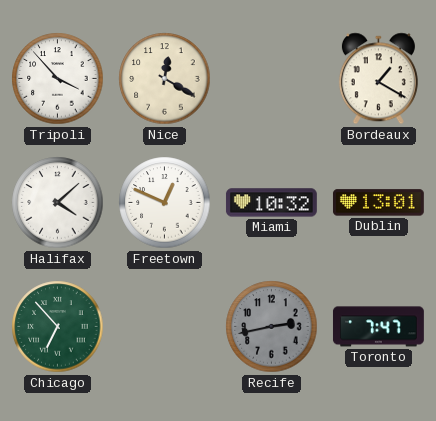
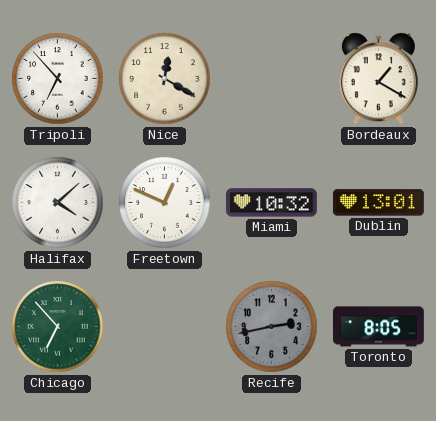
Tripoli: 3:53 -> 6:53
Toronto: 7:47 -> 8:05
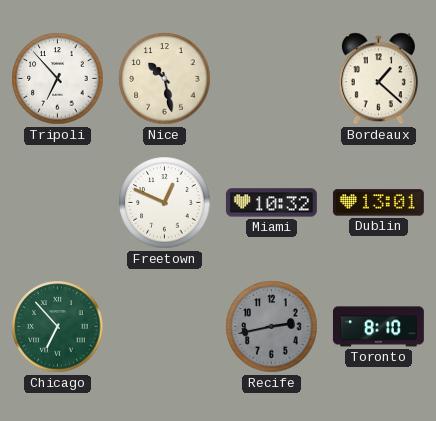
Nice: 12:20 -> 10:28
Bordeaux: 1:20 -> 1:22
Halifax: 4:08 -> none
Toronto: 8:05 -> 8:10
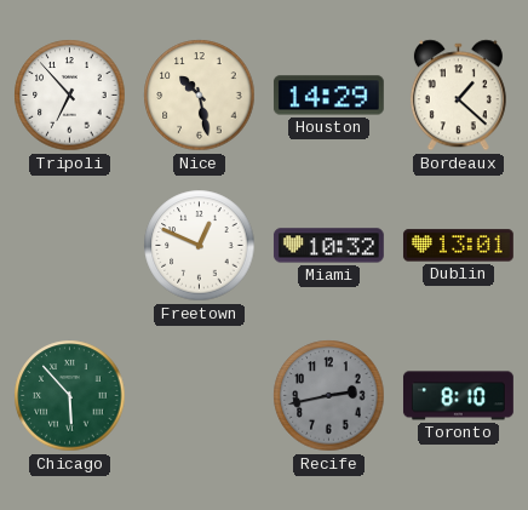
Houston: none -> 14:29
Chicago: 6:53 -> 5:53
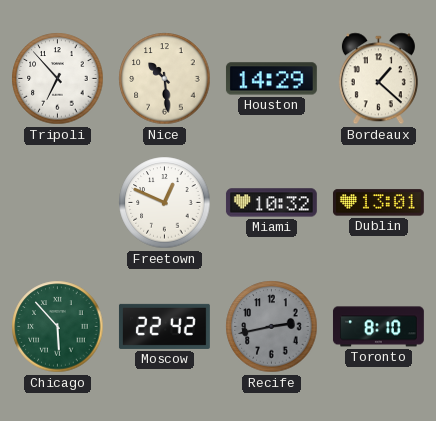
Nice: 10:28 -> 10:29
Moscow: none -> 22:42
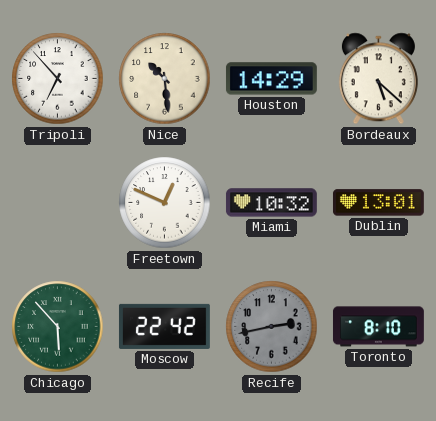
Bordeaux: 1:22 -> 5:22
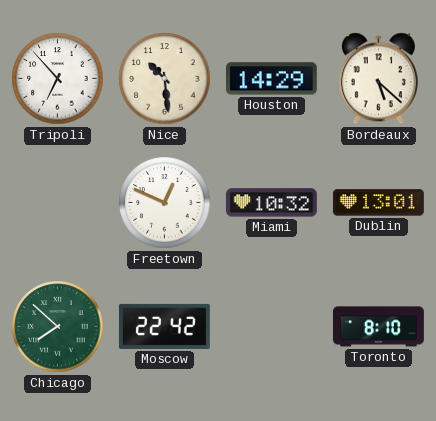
Chicago: 5:53 -> 7:52
Recife: 2:43 -> none
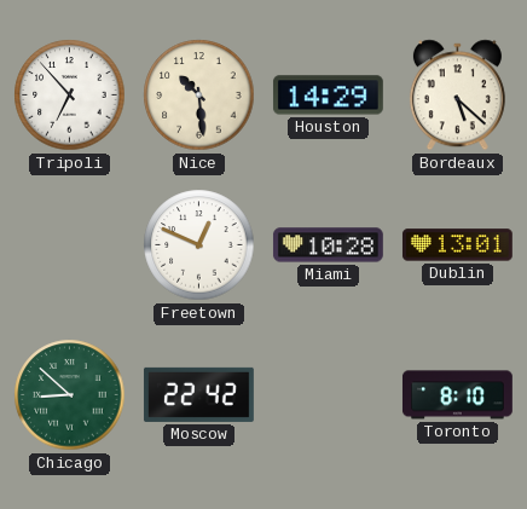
Miami: 10:32 -> 10:28
Chicago: 7:52 -> 8:52
